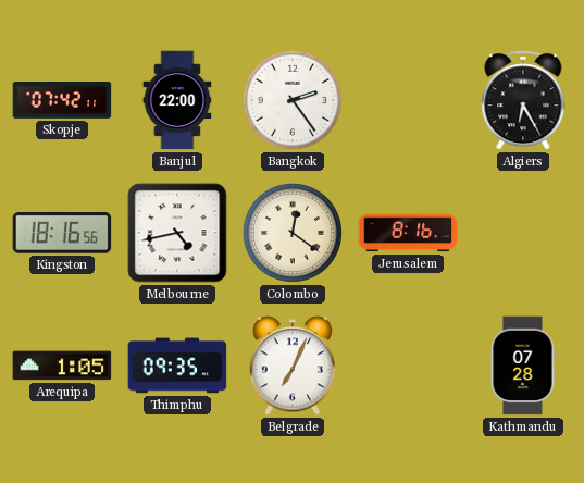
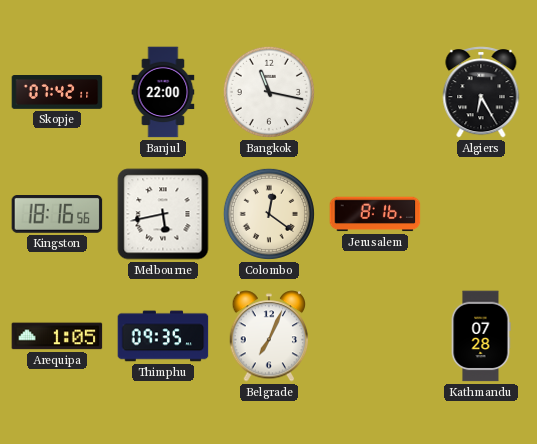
Bangkok: 2:24 -> 11:17
Melbourne: 4:43 -> 5:43
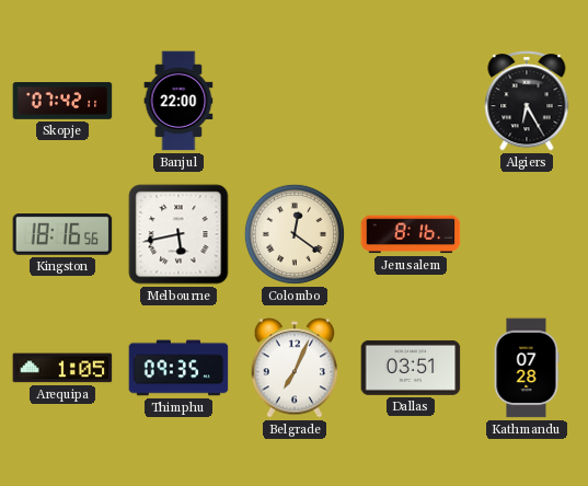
Bangkok: 11:17 -> none
Dallas: none -> 03:51
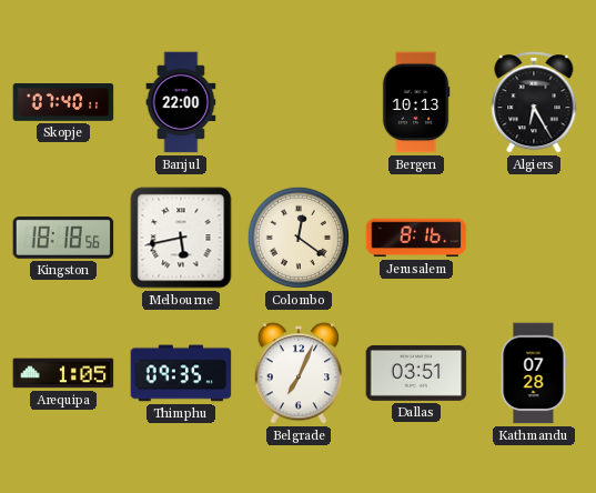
Skopje: 07:42 -> 07:40
Bergen: none -> 10:13
Kingston: 18:16 -> 18:18
